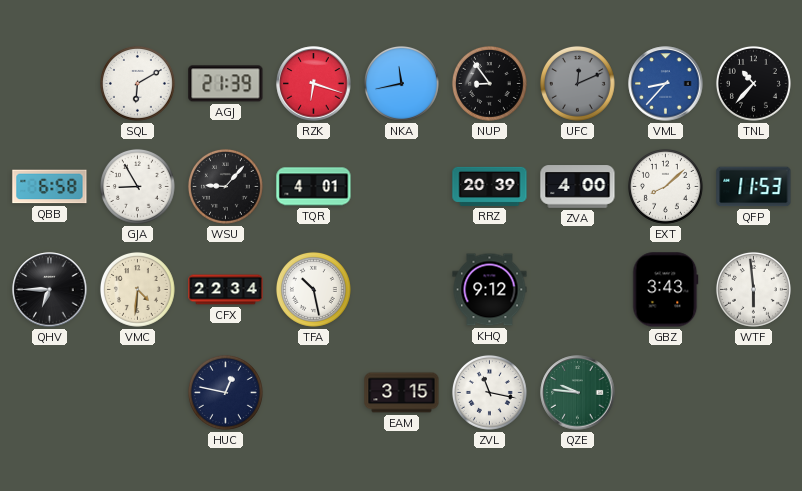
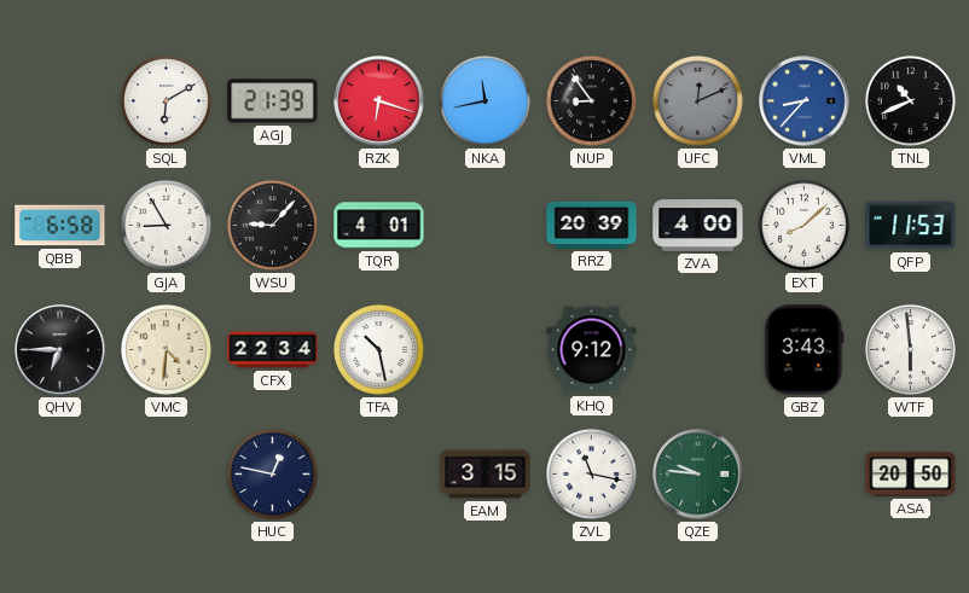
TNL: 10:37 -> 10:41
ASA: none -> 20:50
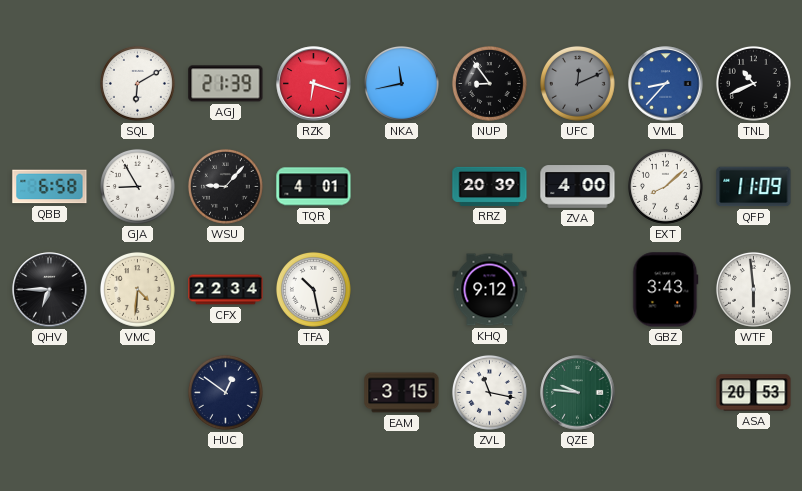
QFP: 11:53 -> 11:09
HUC: 12:47 -> 12:51
ASA: 20:50 -> 20:53
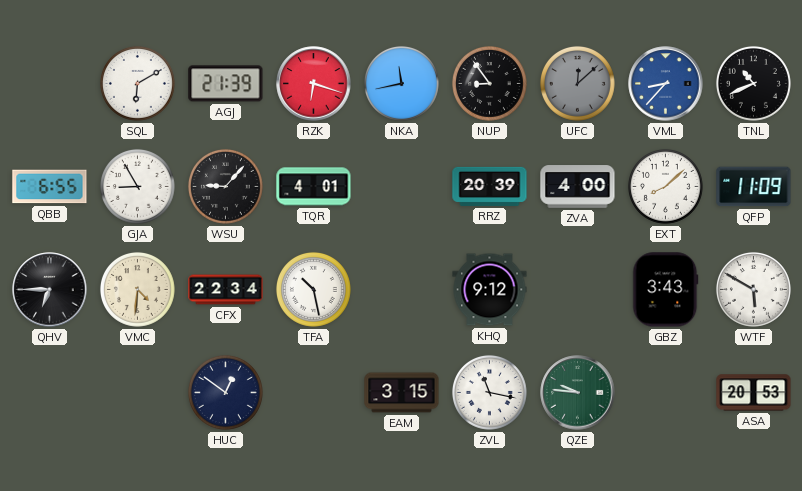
UFC: 12:11 -> 12:08
QBB: 6:58 -> 6:55
WTF: 5:59 -> 5:50
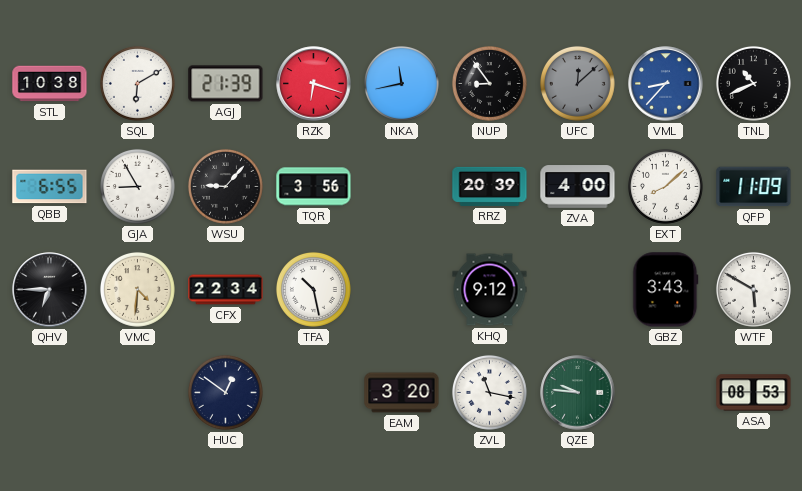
STL: none -> 10:38
TQR: 4:01 -> 3:56
EAM: 3:15 -> 3:20
ASA: 20:53 -> 08:53
